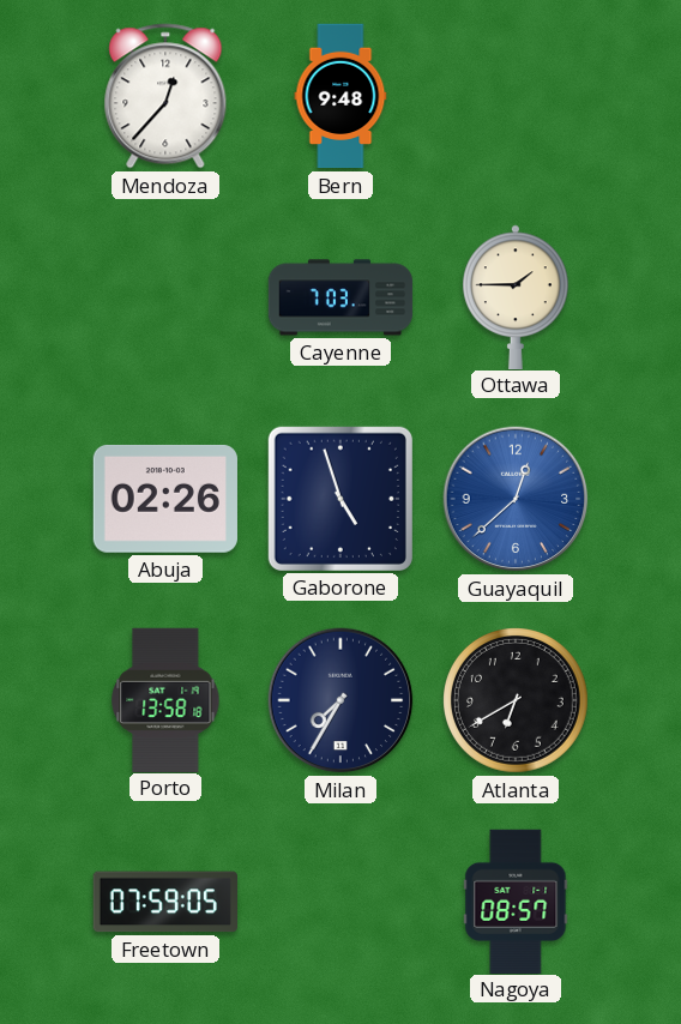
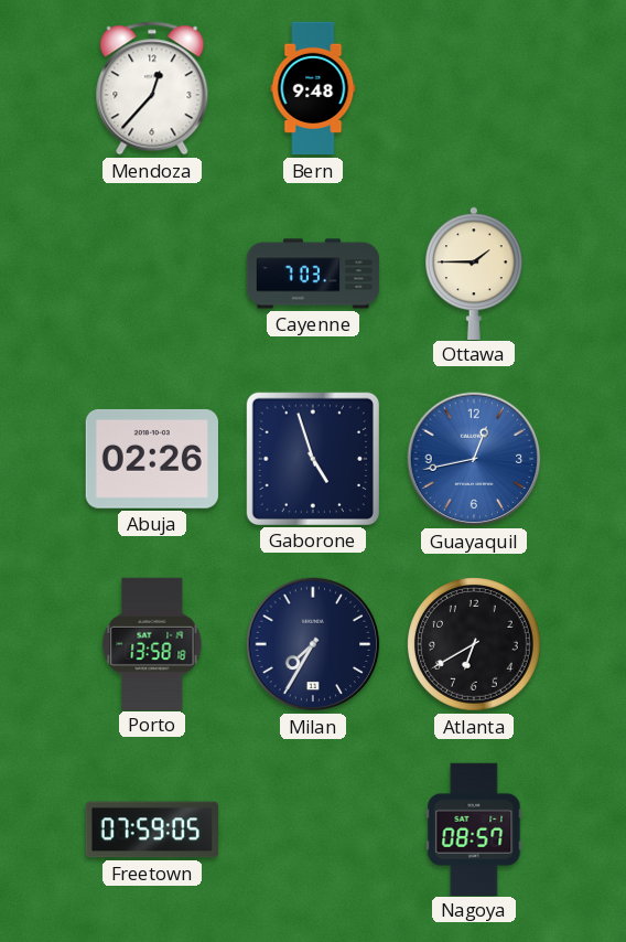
Guayaquil: 12:38 -> 12:43
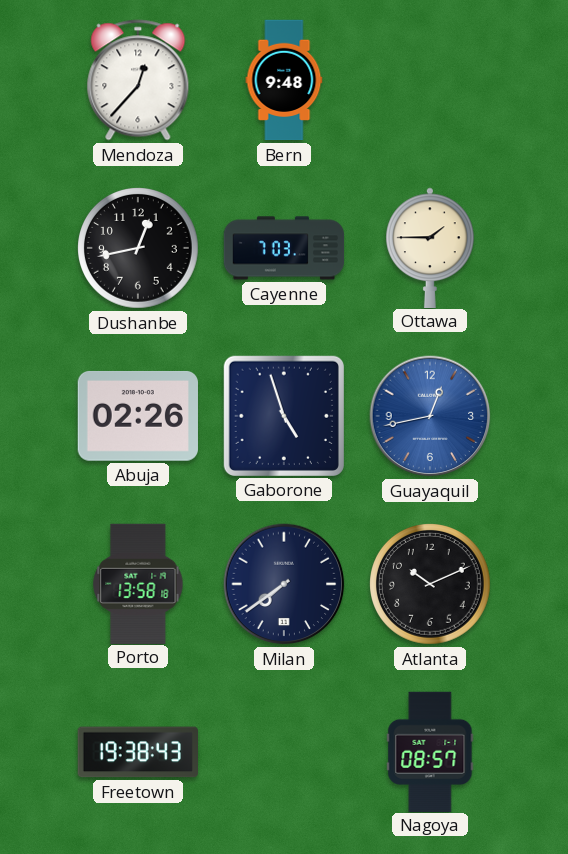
Dushanbe: none -> 12:43
Milan: 7:35 -> 7:39
Atlanta: 6:40 -> 10:11
Freetown: 07:59 -> 19:38
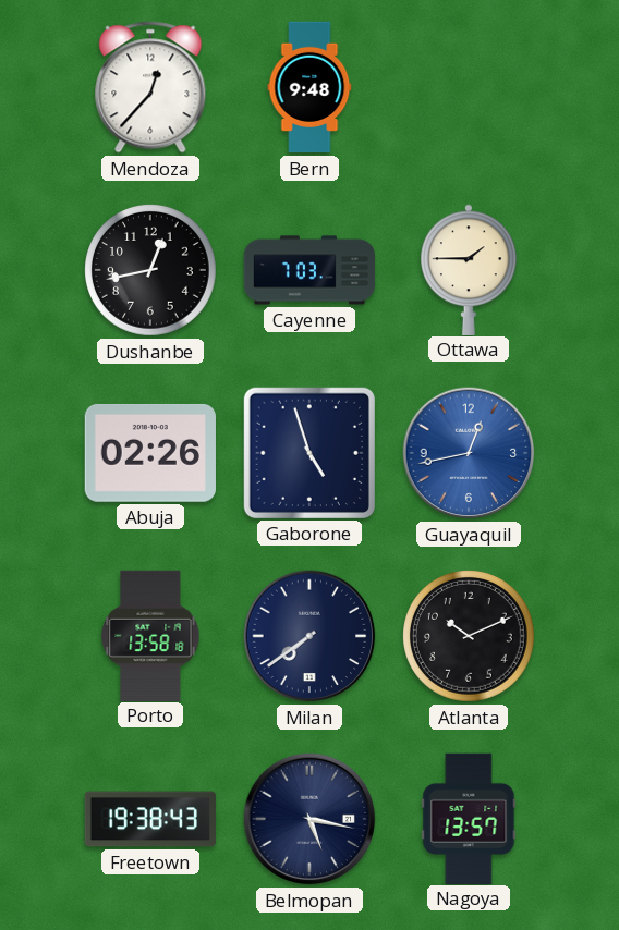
Belmopan: none -> 5:17
Nagoya: 08:57 -> 13:57
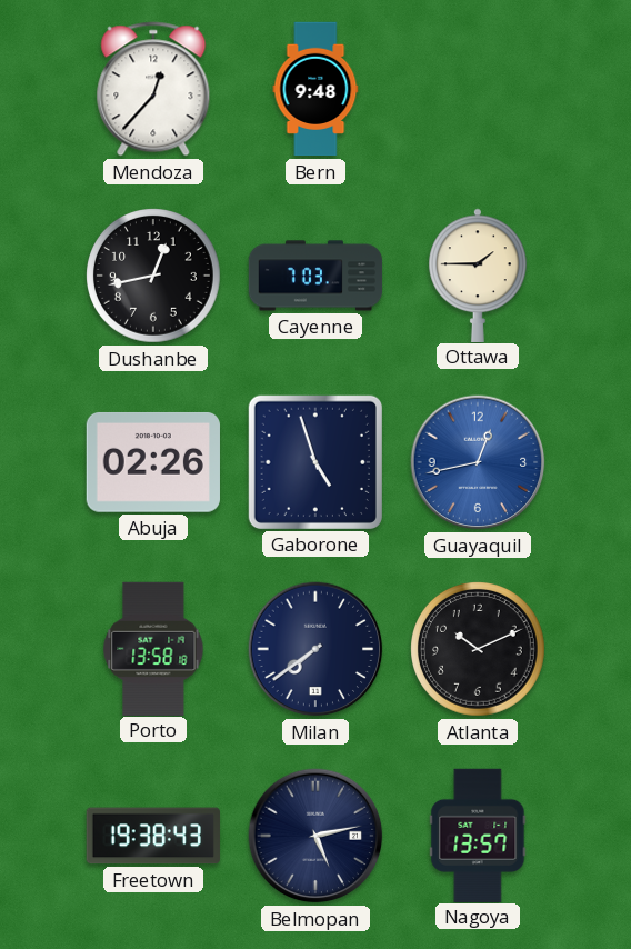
Belmopan: 5:17 -> 5:13
